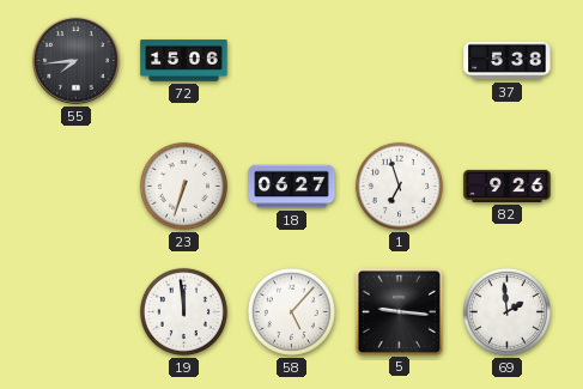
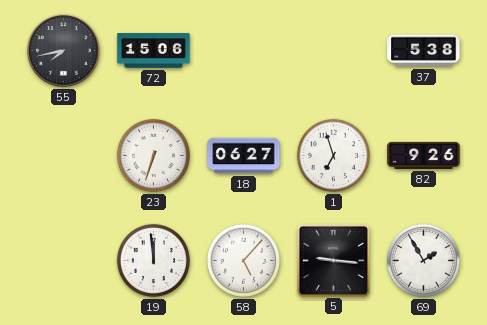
55: 7:44 -> 7:43
69: 1:59 -> 1:55
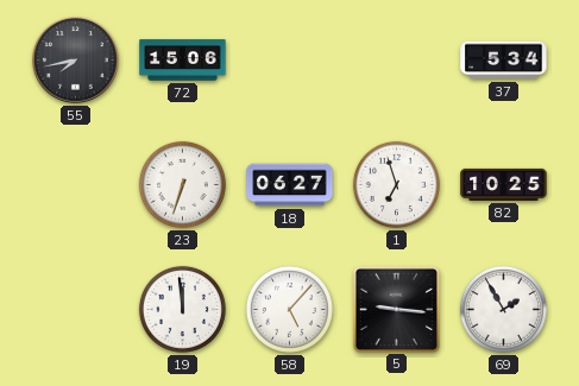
37: 5:38 -> 5:34
82: 9:26 -> 10:25
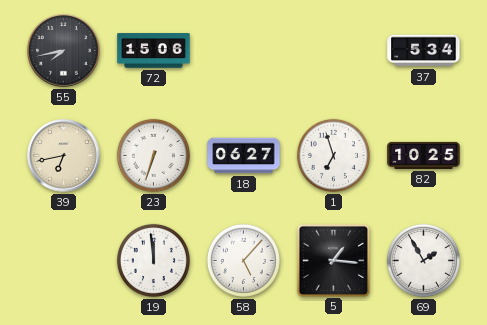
39: none -> 6:43
5: 9:16 -> 1:16
